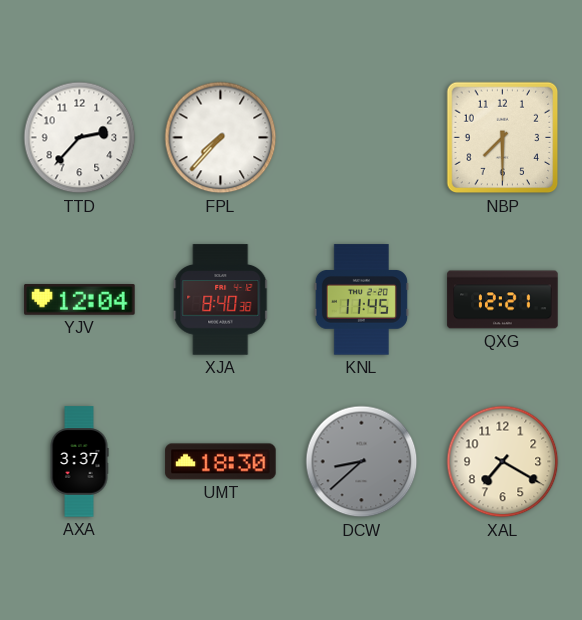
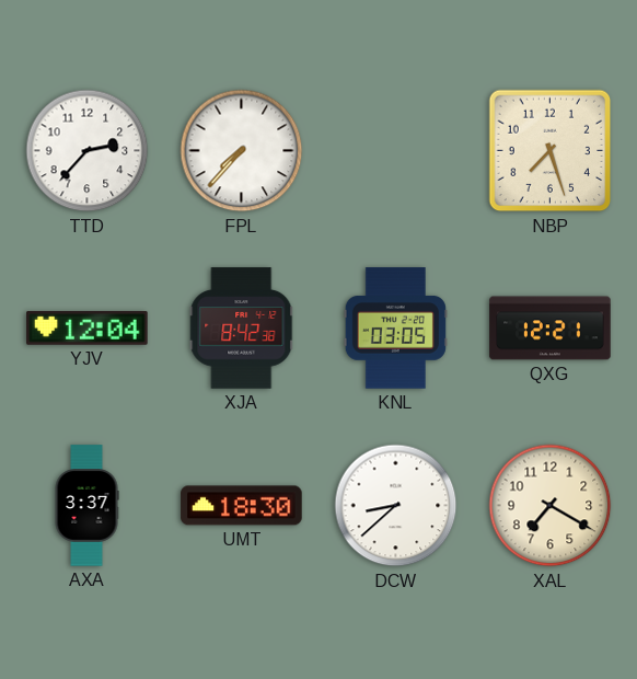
NBP: 7:30 -> 7:27
XJA: 8:40 -> 8:42
KNL: 11:45 -> 03:05
DCW dial: grey -> white
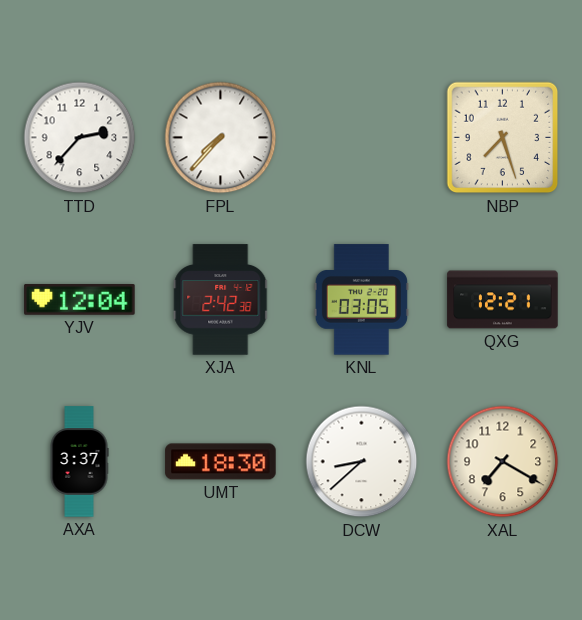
XJA: 8:42 -> 2:42
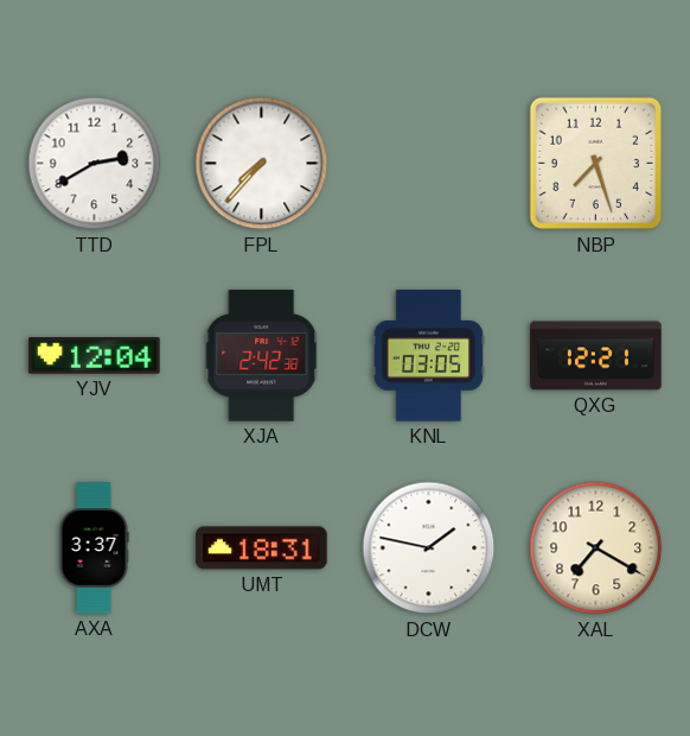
TTD: 2:37 -> 2:40
UMT: 18:30 -> 18:31
DCW: 8:38 -> 1:47
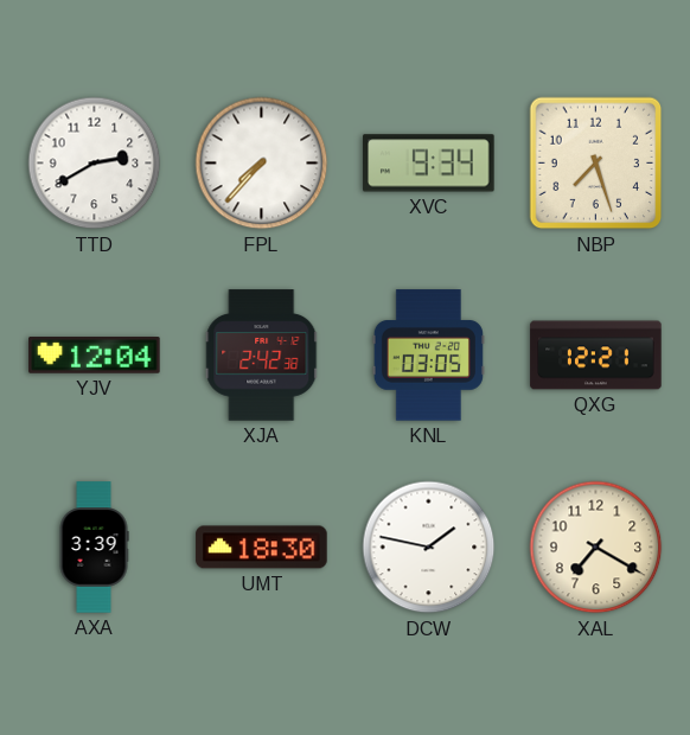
XVC: none -> 9:34
AXA: 3:37 -> 3:39
UMT: 18:31 -> 18:30
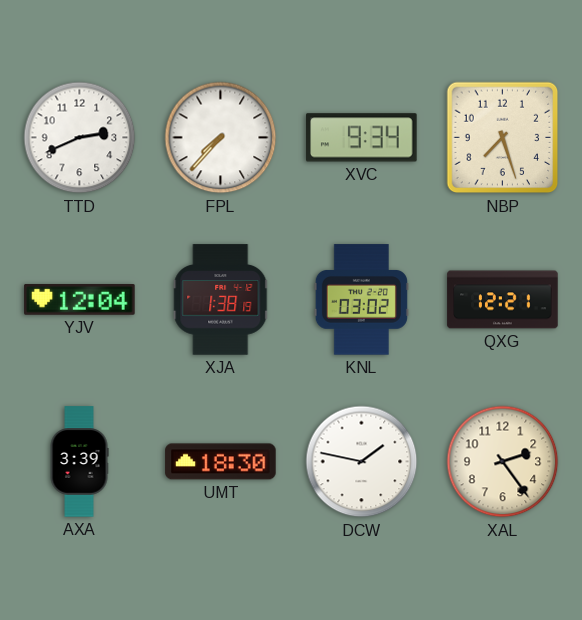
TTD: 2:40 -> 2:41
XJA: 2:42 -> 1:38
KNL: 03:05 -> 03:02
XAL: 7:20 -> 2:24
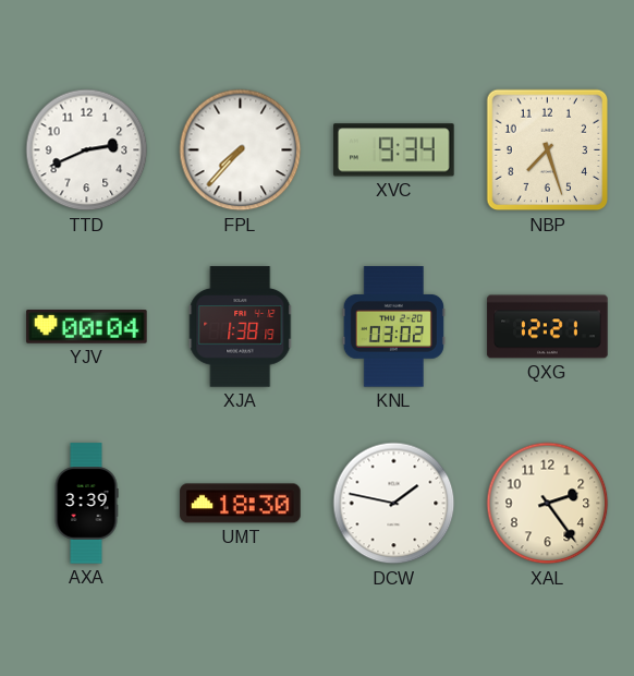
YJV: 12:04 -> 00:04
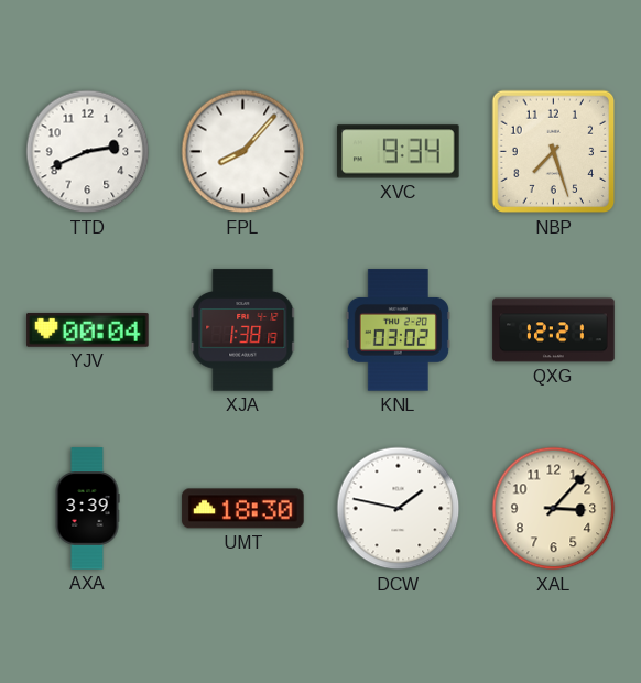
FPL: 7:37 -> 8:07
XAL: 2:24 -> 3:07
